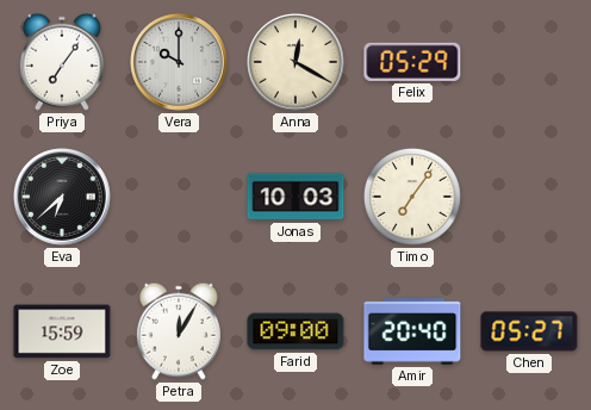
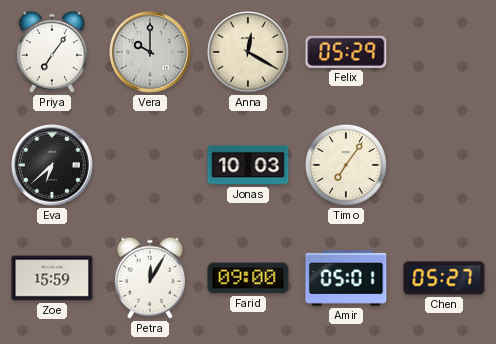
Amir: 20:40 -> 05:01
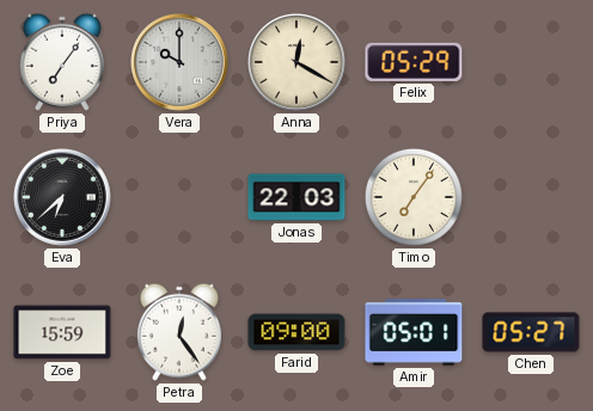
Jonas: 10:03 -> 22:03
Petra: 12:05 -> 12:24
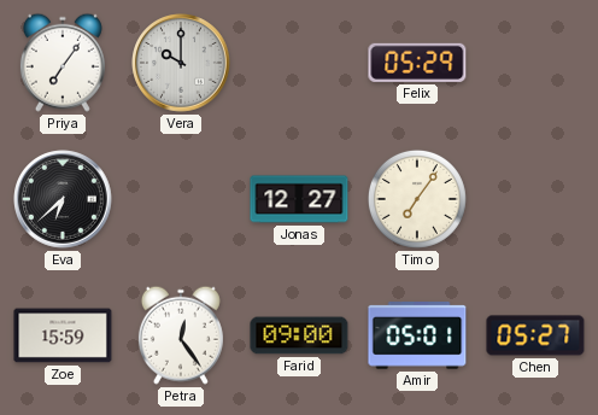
Anna: 12:20 -> none
Jonas: 22:03 -> 12:27
